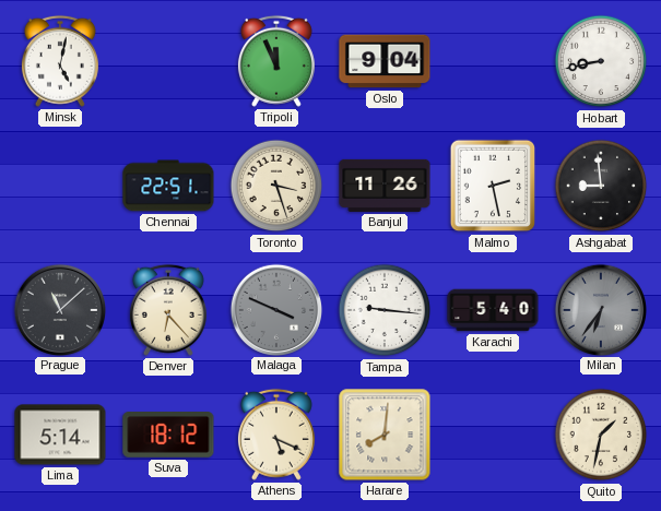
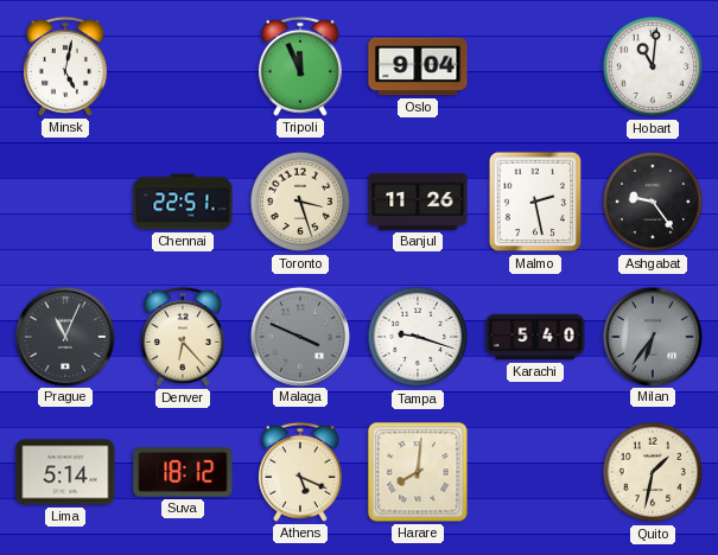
Hobart: 8:43 -> 11:01
Ashgabat: 8:59 -> 9:24
Prague: 11:08 -> 11:04
Tampa: 9:16 -> 9:18
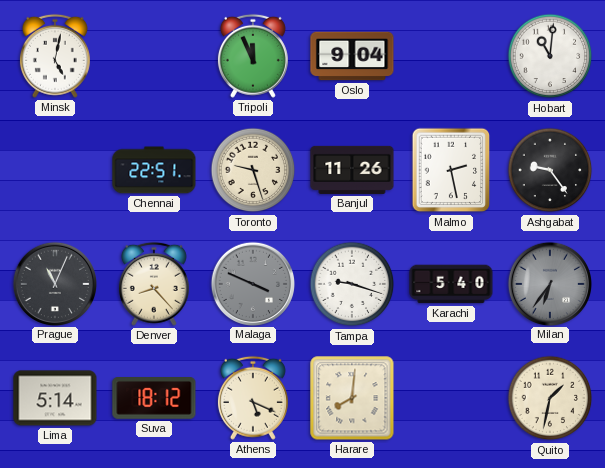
Toronto: 3:27 -> 9:27
Denver: 6:23 -> 8:23
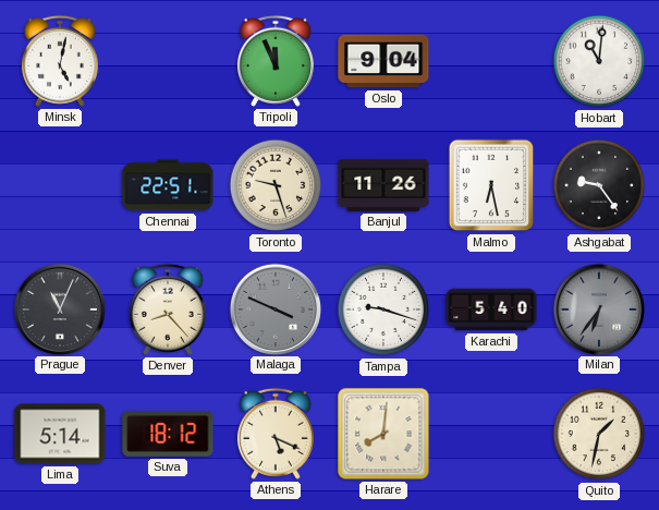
Malmo: 2:28 -> 6:28
